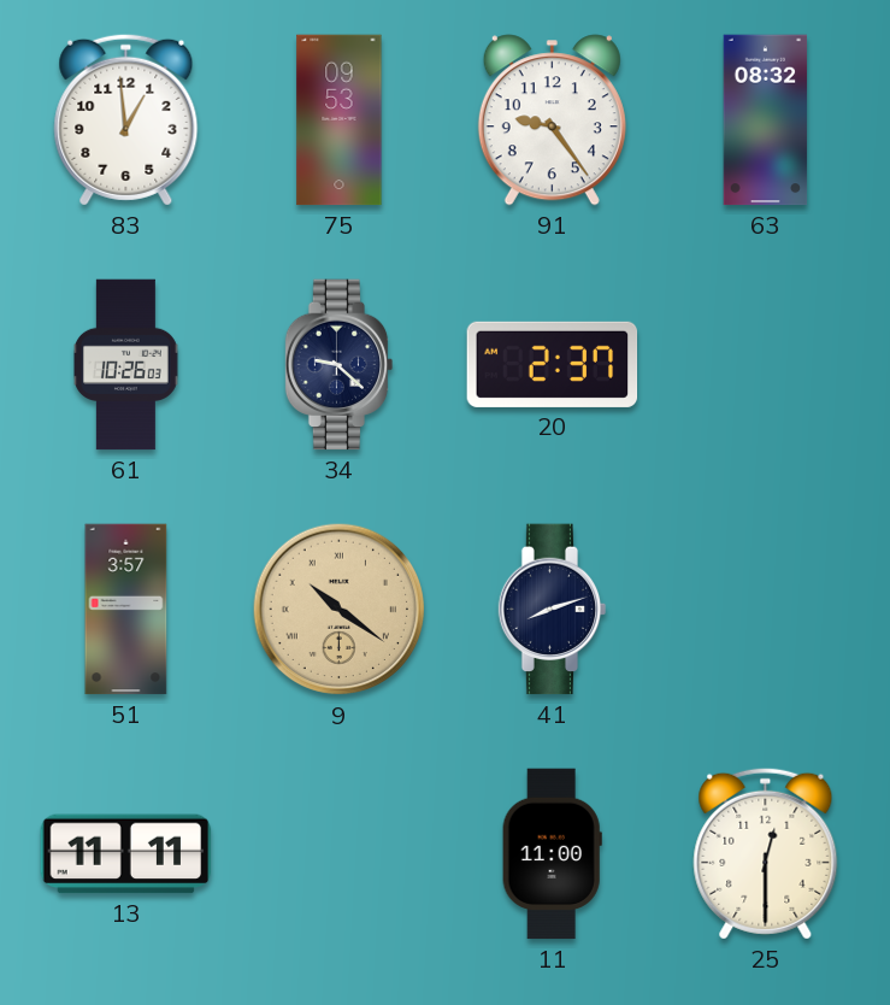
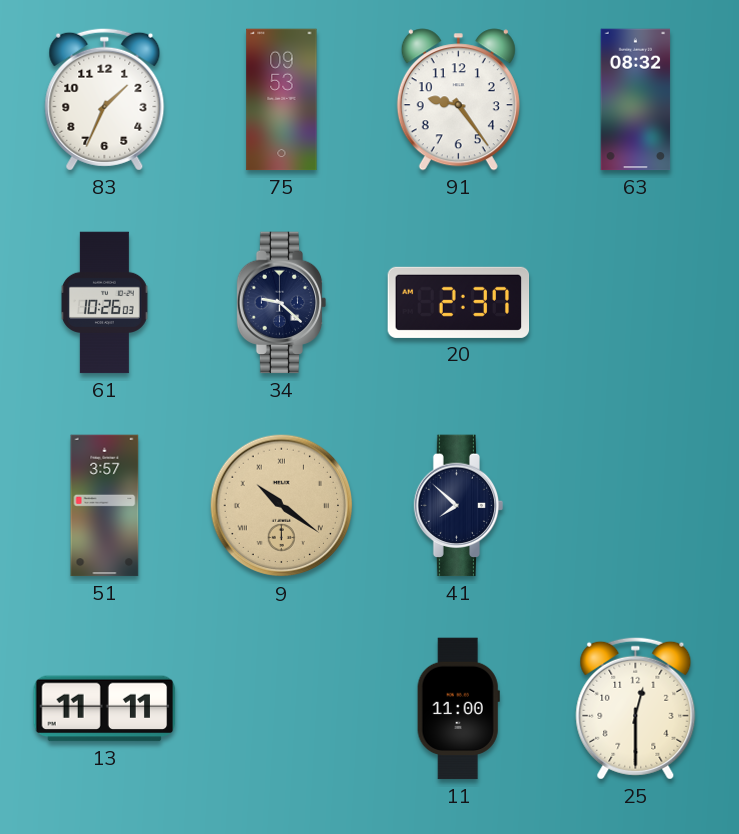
83: 12:59 -> 1:34
41: 8:12 -> 7:52
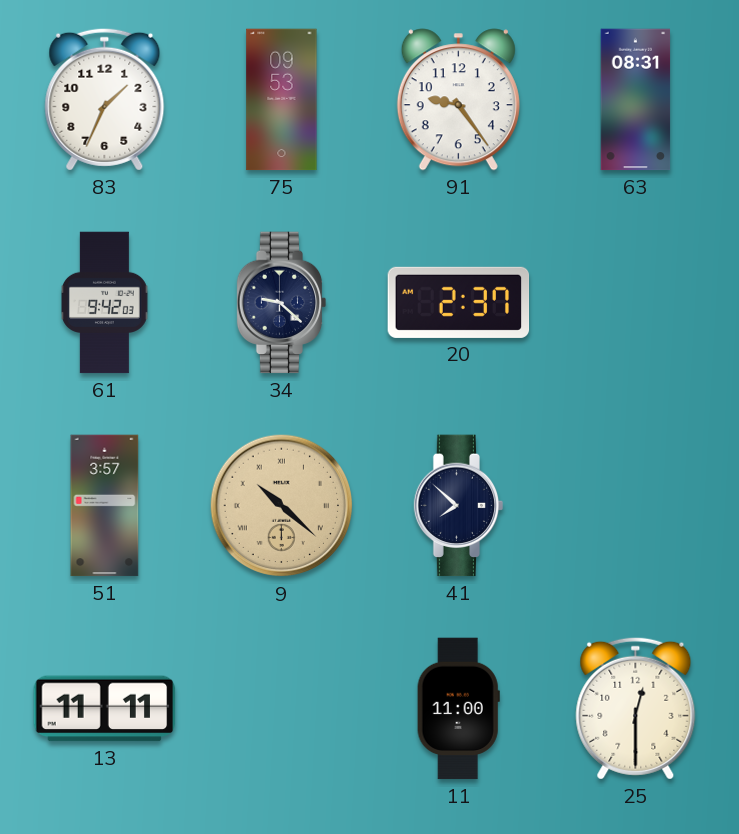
63: 08:32 -> 08:31
61: 10:26 -> 9:42
9: 10:21 -> 10:22
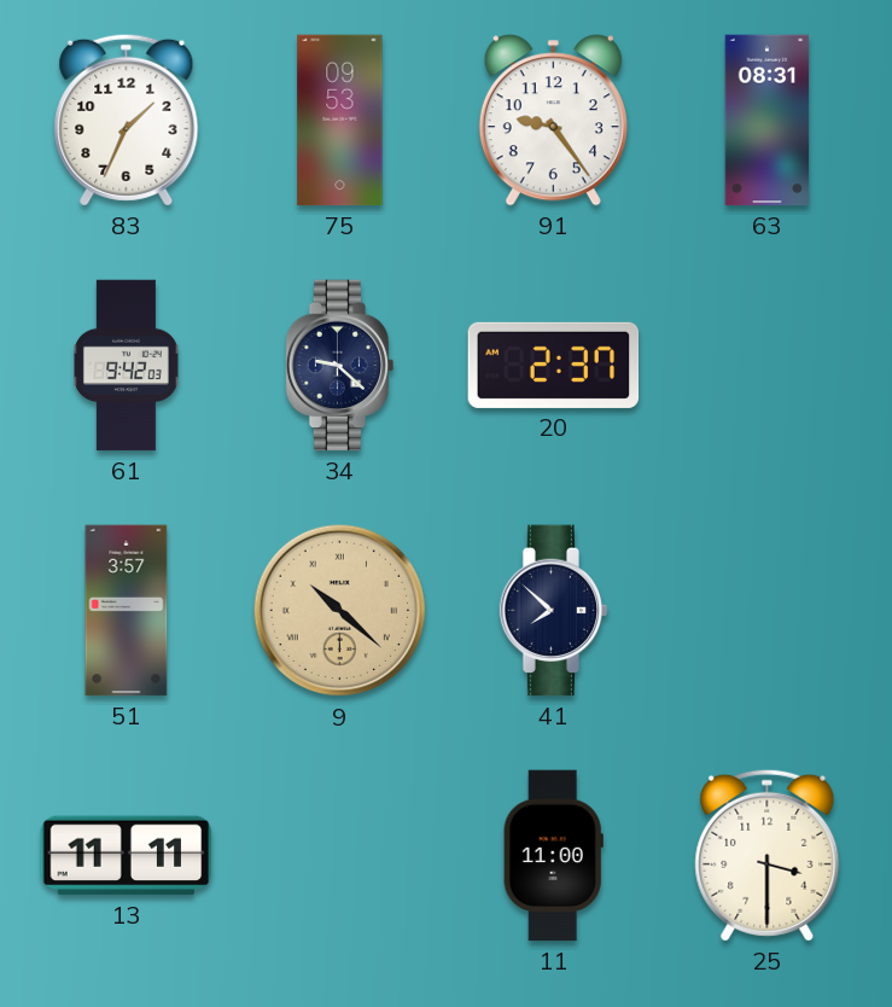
25: 12:30 -> 3:30
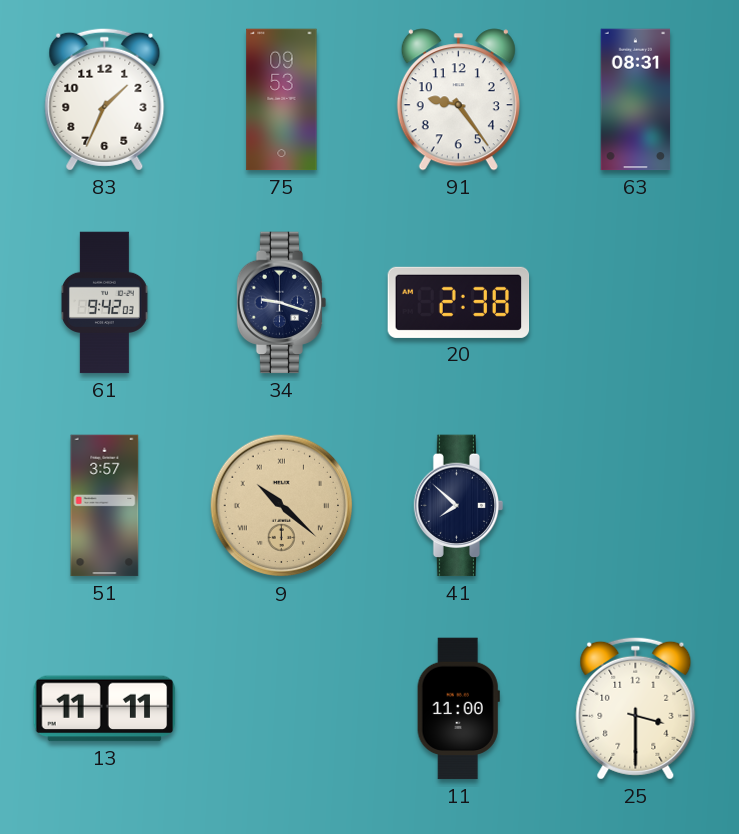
34: 9:22 -> 9:18
20: 2:37 -> 2:38
